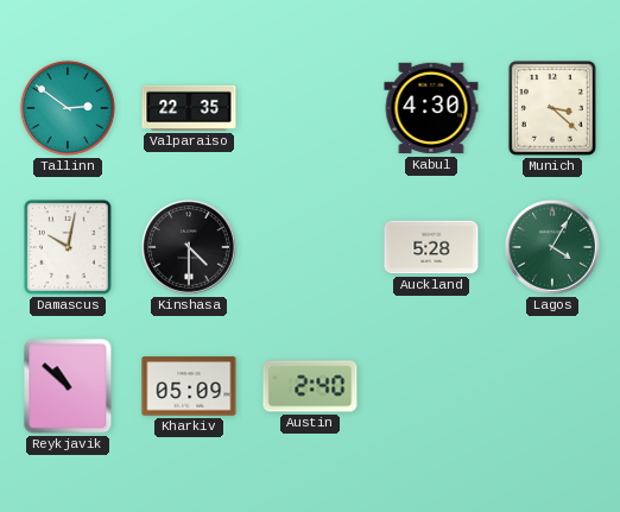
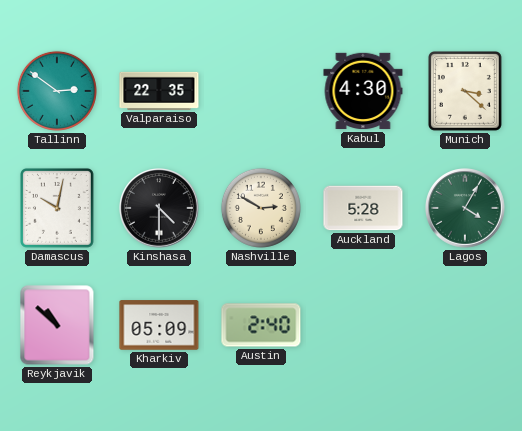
Nashville: none -> 2:50
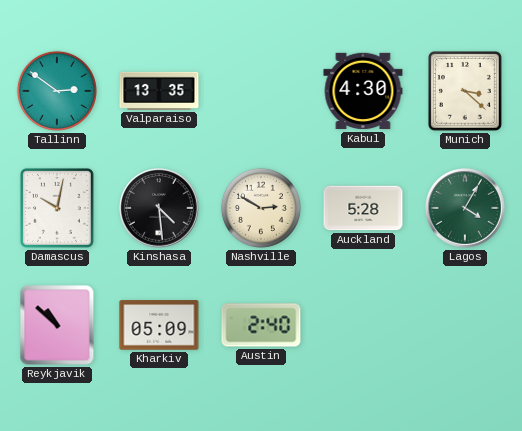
Valparaiso: 22:35 -> 13:35
Kinshasa: 4:30 -> 4:29
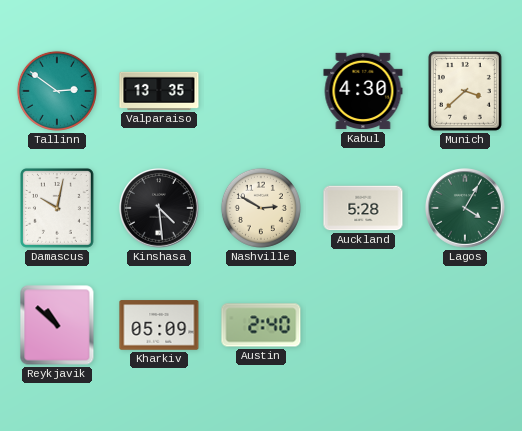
Munich: 3:22 -> 3:38
